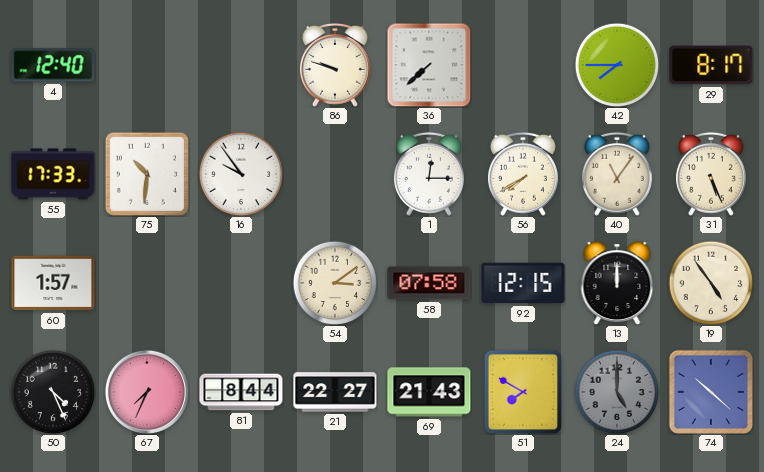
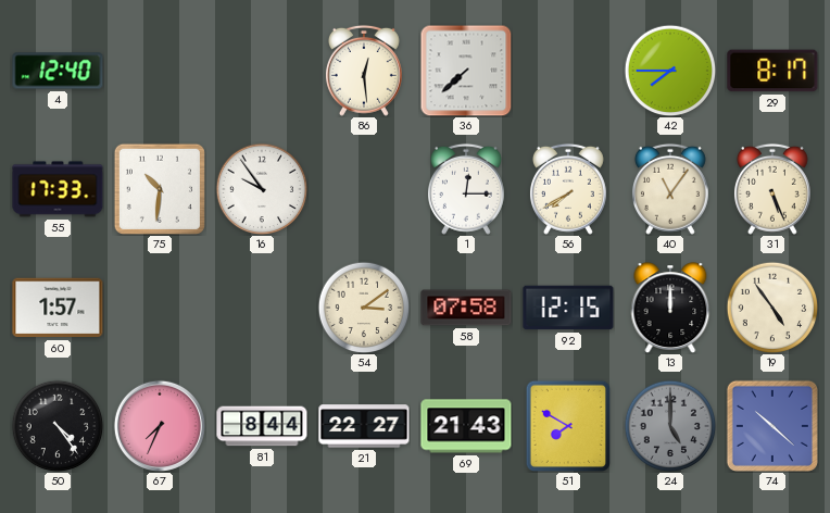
86: 9:48 -> 12:29
50: 4:26 -> 4:24
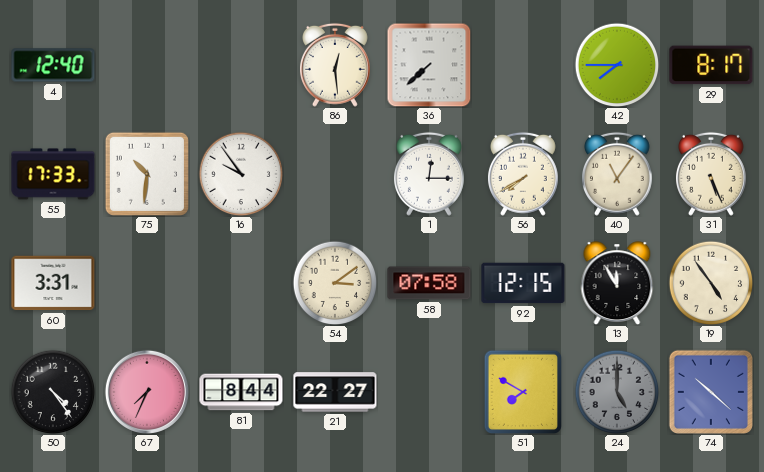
60: 1:57 -> 3:31
13: 12:00 -> 11:55
69: 21:43 -> none
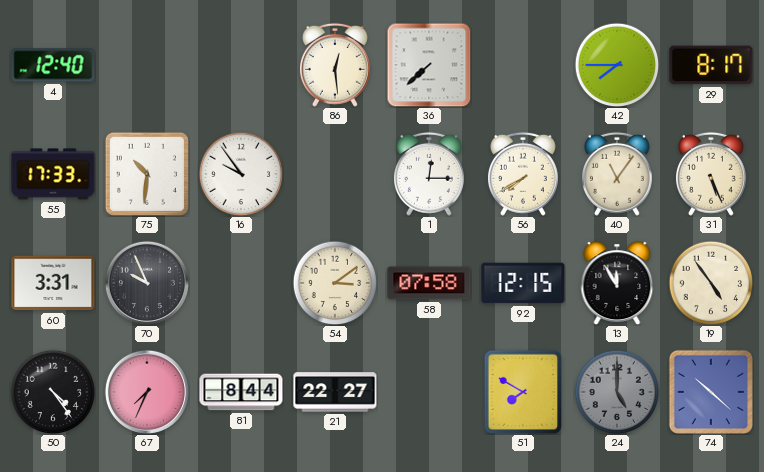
70: none -> 9:56
